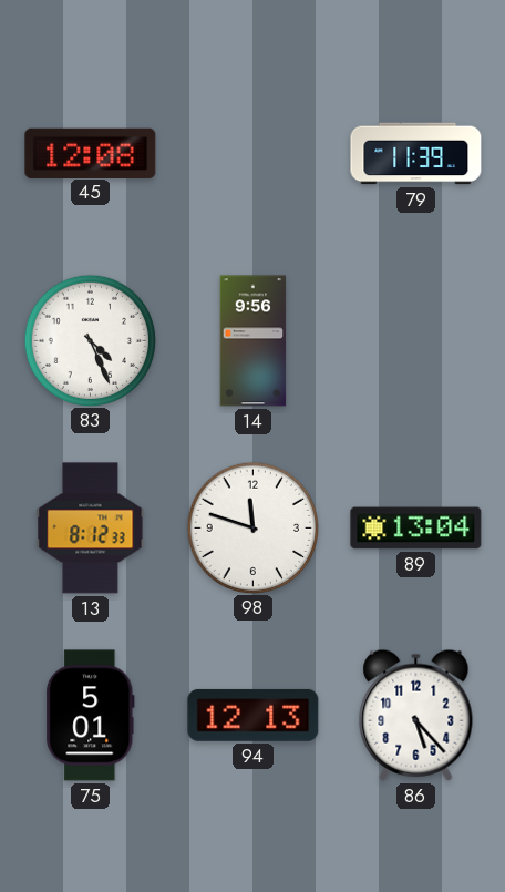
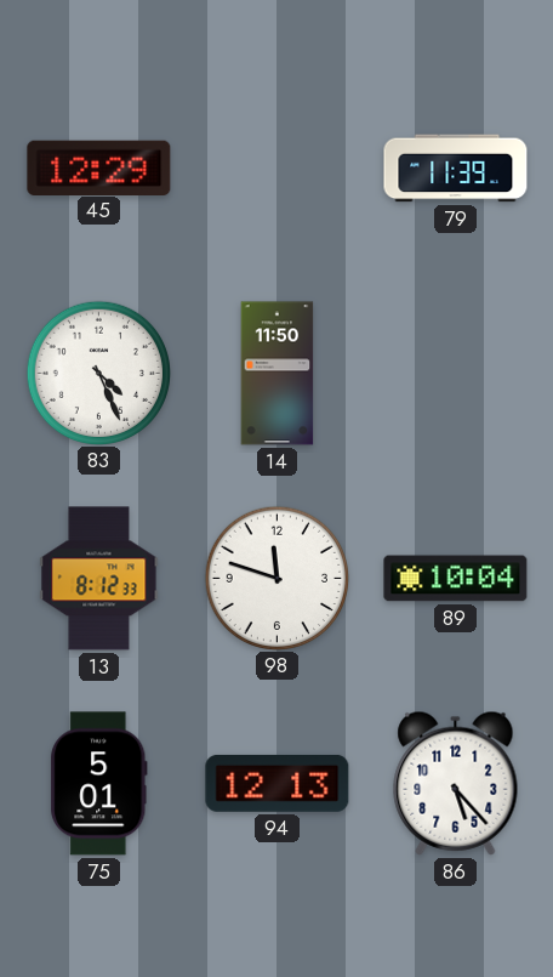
45: 12:08 -> 12:29
14: 9:56 -> 11:50
89: 13:04 -> 10:04
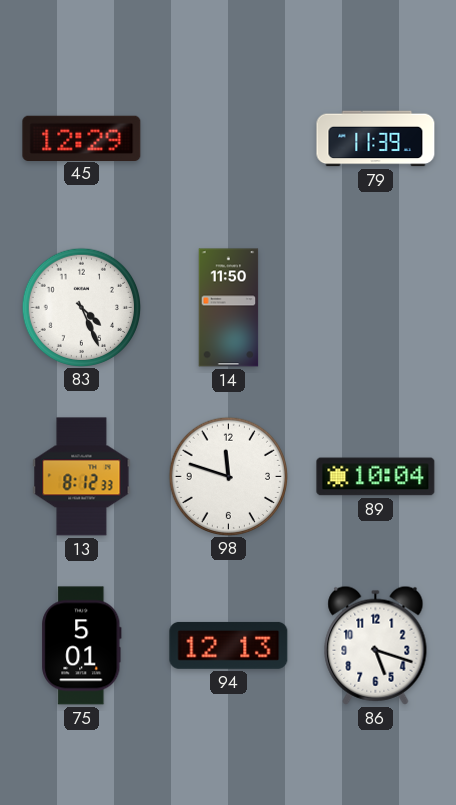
86: 5:23 -> 5:18
